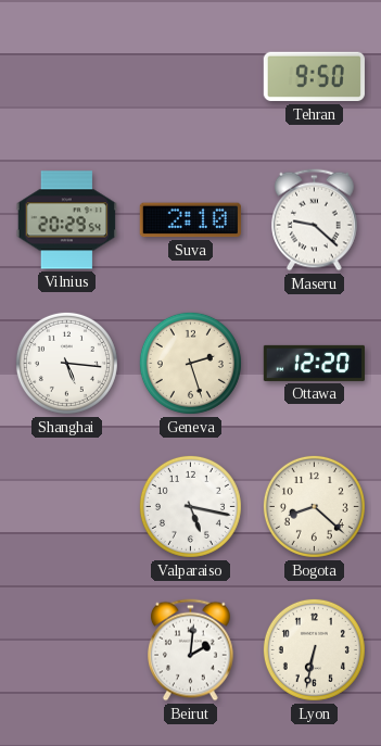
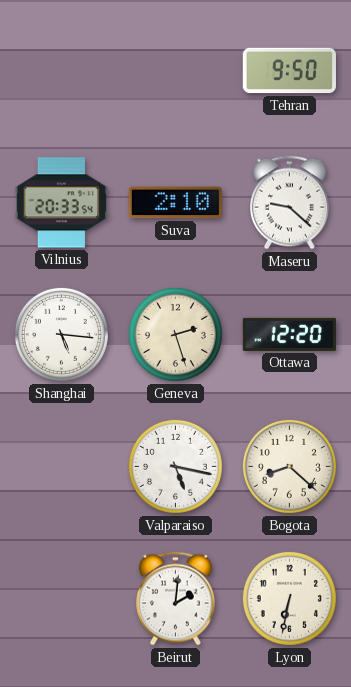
Vilnius: 20:29 -> 20:33
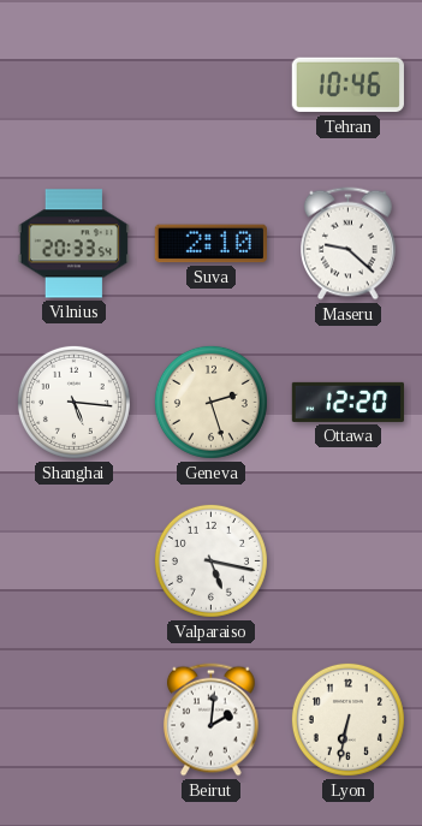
Tehran: 9:50 -> 10:46
Bogota: 8:22 -> none
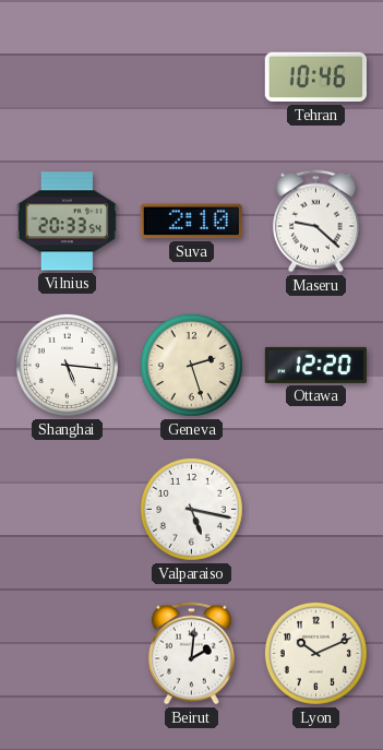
Lyon: 6:32 -> 10:11
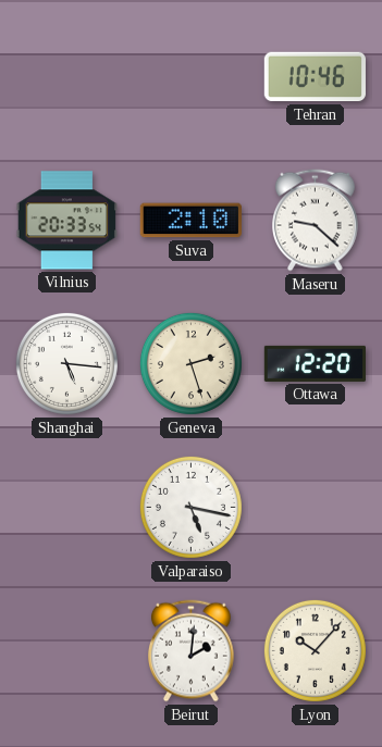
Lyon: 10:11 -> 10:07
